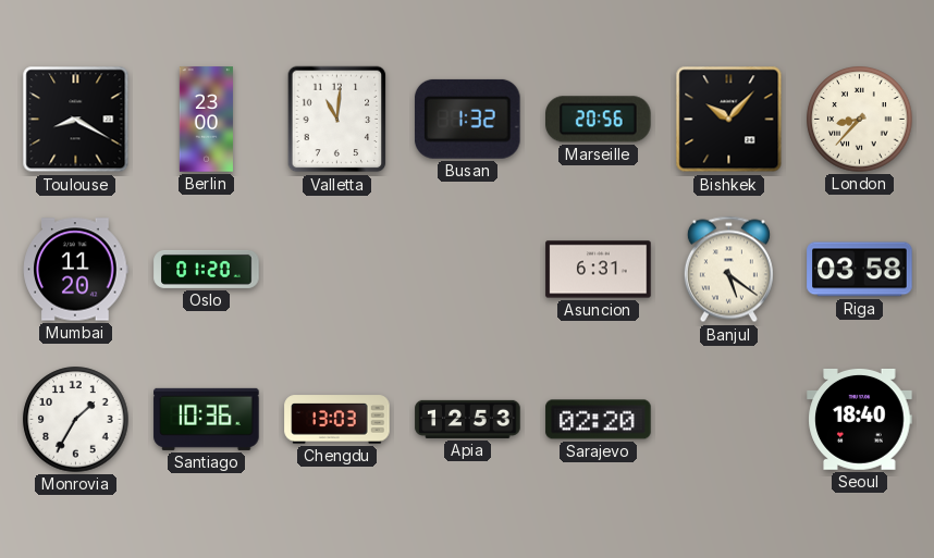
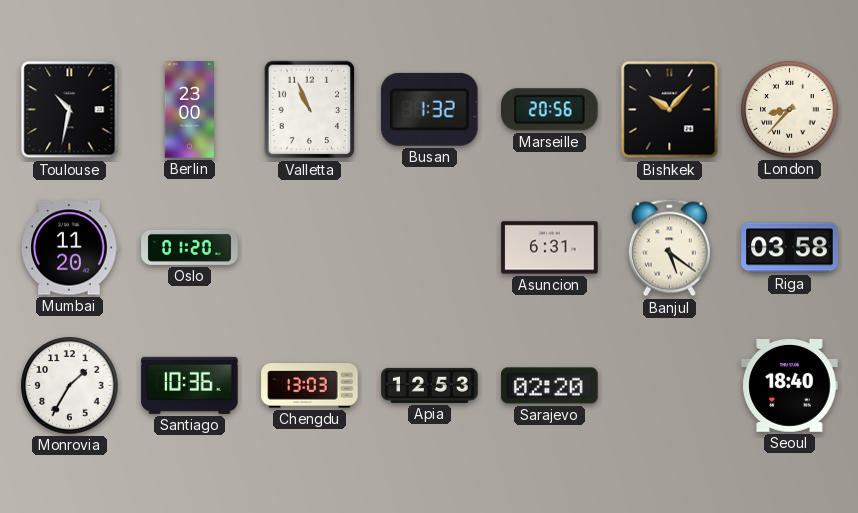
Toulouse: 8:20 -> 10:32
Valletta: 11:01 -> 10:56
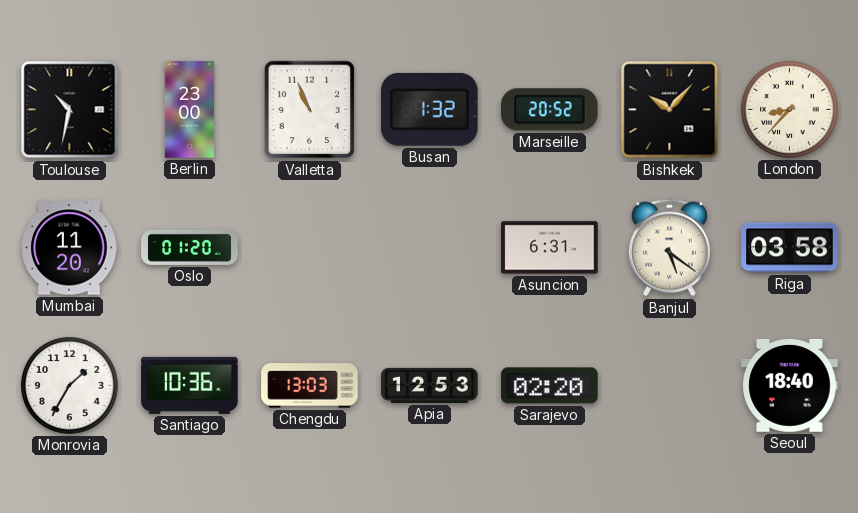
Marseille: 20:56 -> 20:52
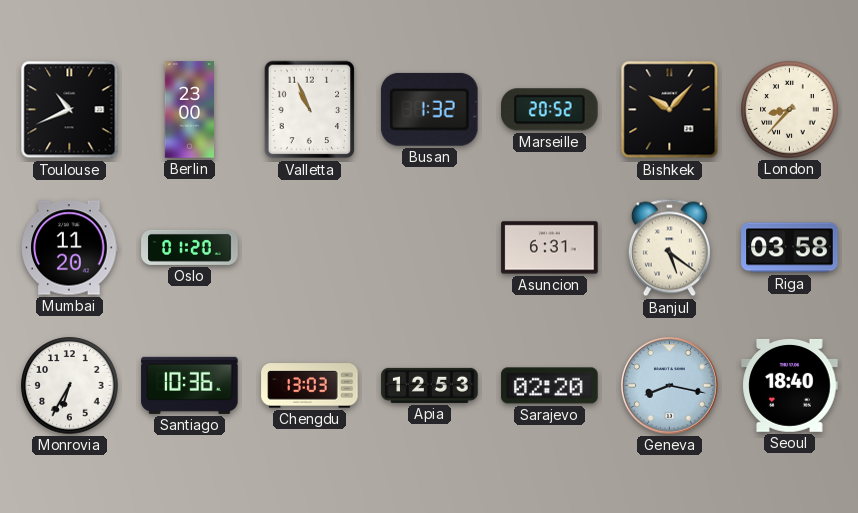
Toulouse: 10:32 -> 10:41
Monrovia: 1:35 -> 6:35
Geneva: none -> 8:17
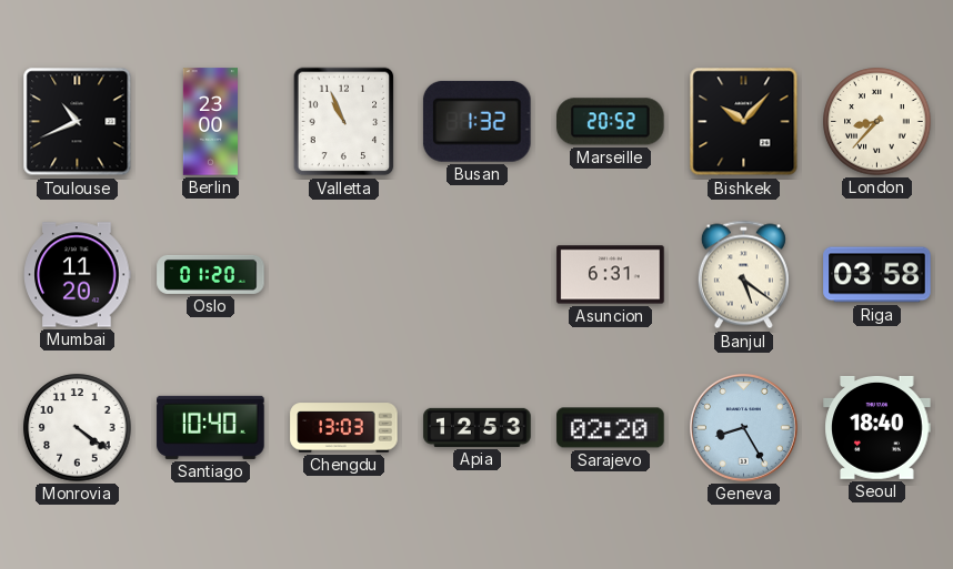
Monrovia: 6:35 -> 4:21
Santiago: 10:36 -> 10:40
Geneva: 8:17 -> 8:25
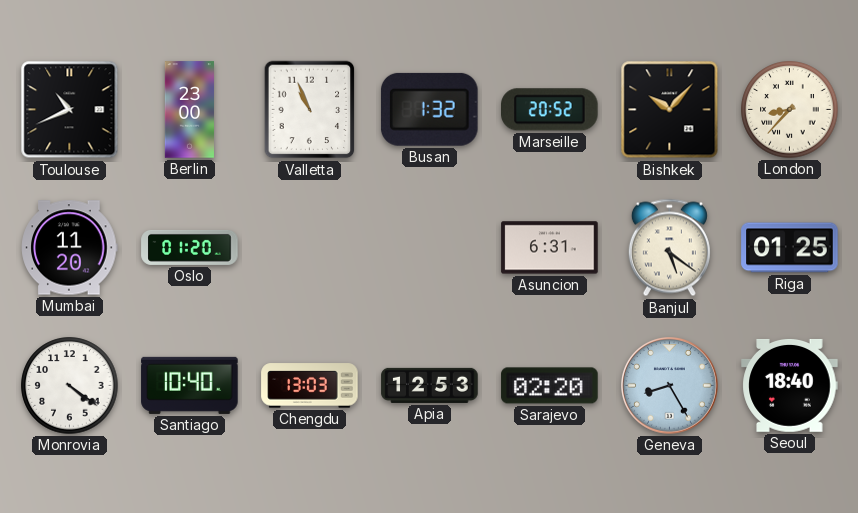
Riga: 03:58 -> 01:25
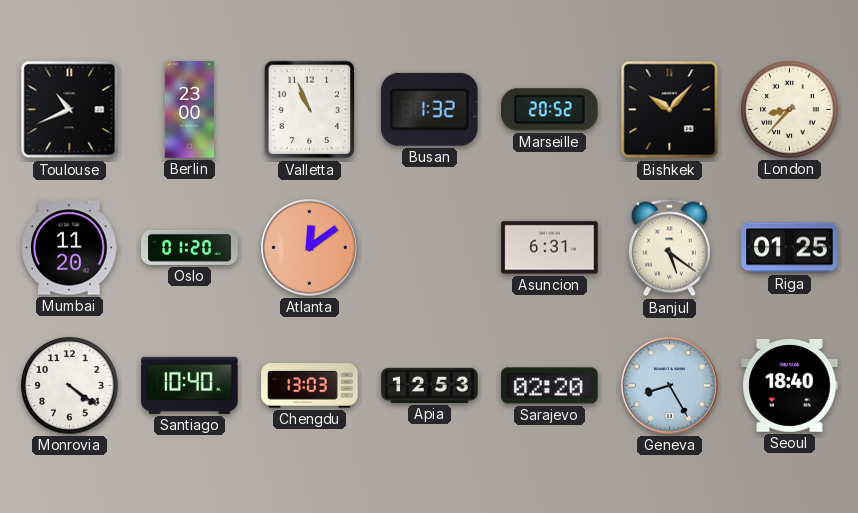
Atlanta: none -> 12:09
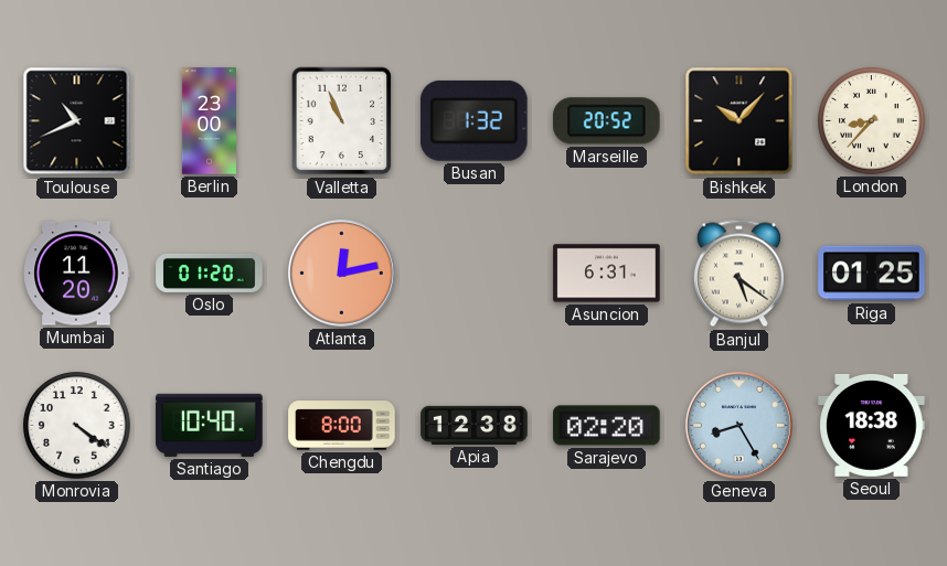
Atlanta: 12:09 -> 12:13
Chengdu: 13:03 -> 8:00
Apia: 12:53 -> 12:38
Seoul: 18:40 -> 18:38
